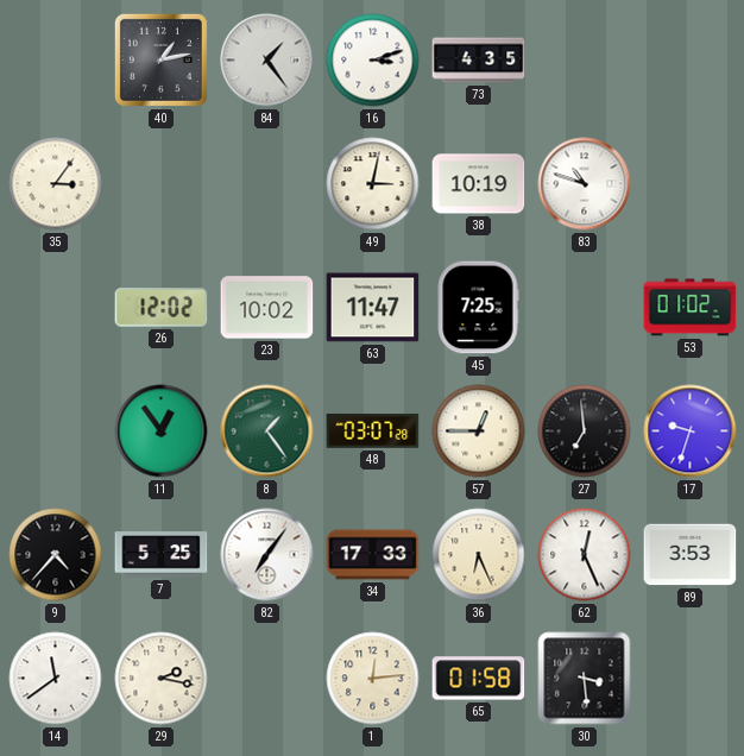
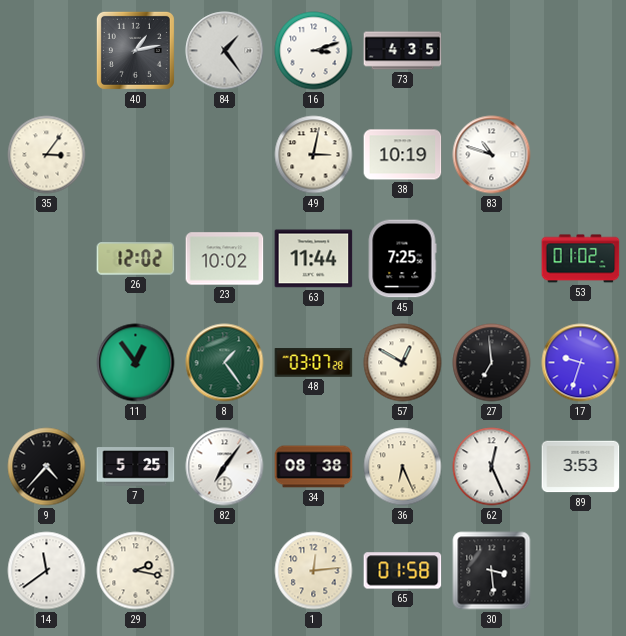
63: 11:47 -> 11:44
57: 12:45 -> 12:50
34: 17:33 -> 08:38
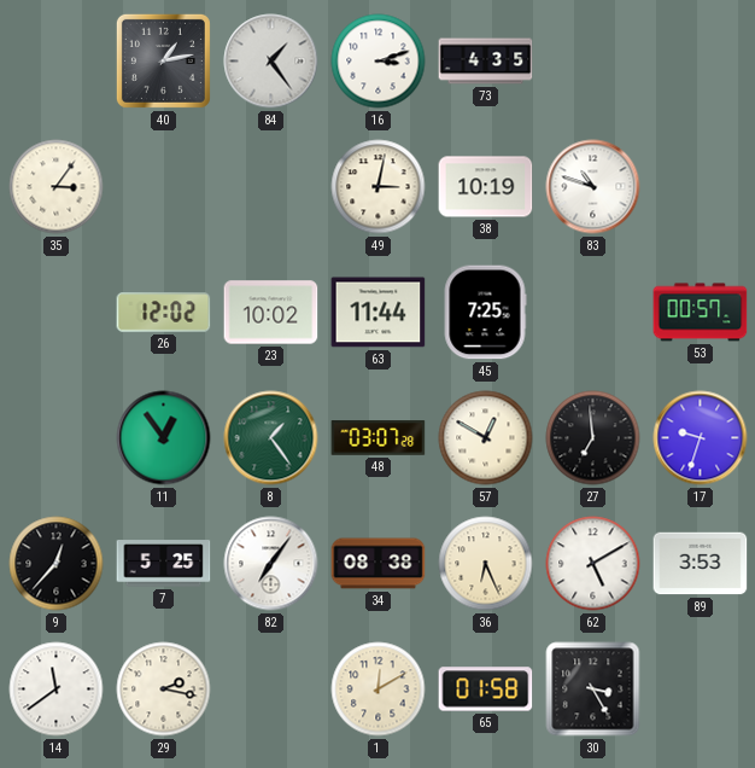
53: 01:02 -> 00:57
9: 4:37 -> 12:37
62: 12:26 -> 5:10
1: 12:14 -> 12:10
30: 3:29 -> 3:25
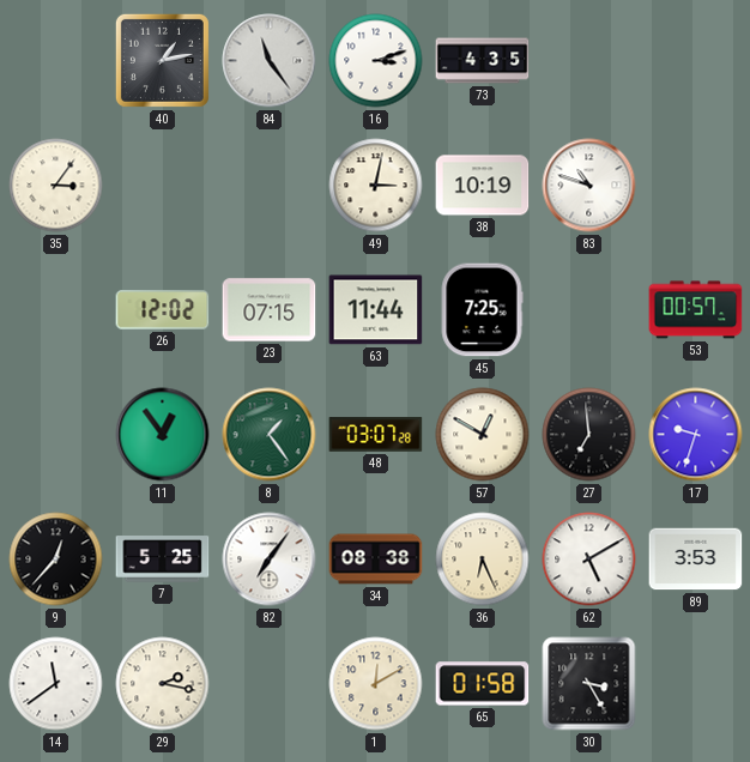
84: 1:24 -> 11:24
23: 10:02 -> 07:15
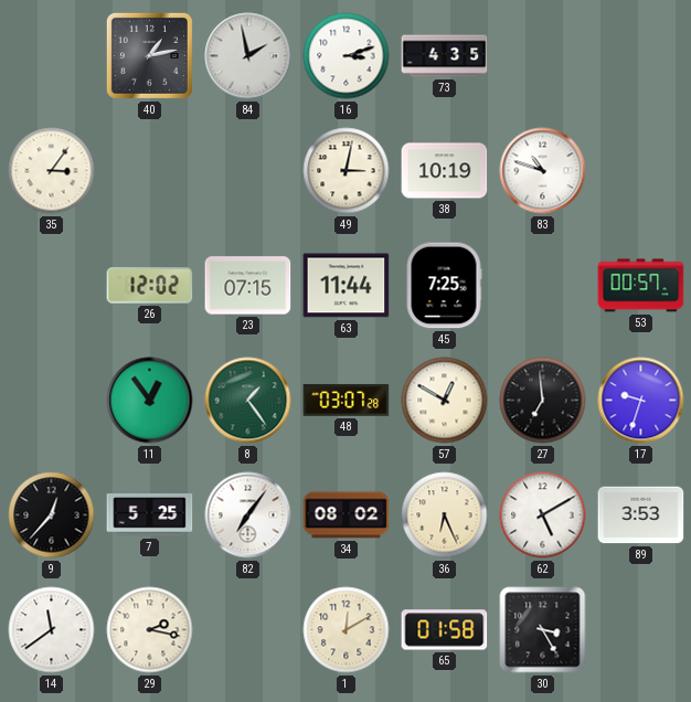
84: 11:24 -> 1:58
34: 08:38 -> 08:02
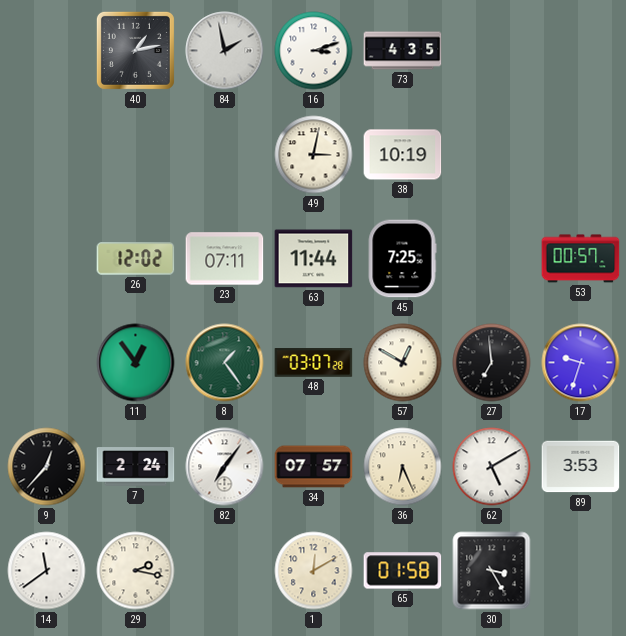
35: 3:06 -> none
83: 10:48 -> none
23: 07:15 -> 07:11
7: 5:25 -> 2:24
34: 08:02 -> 07:57
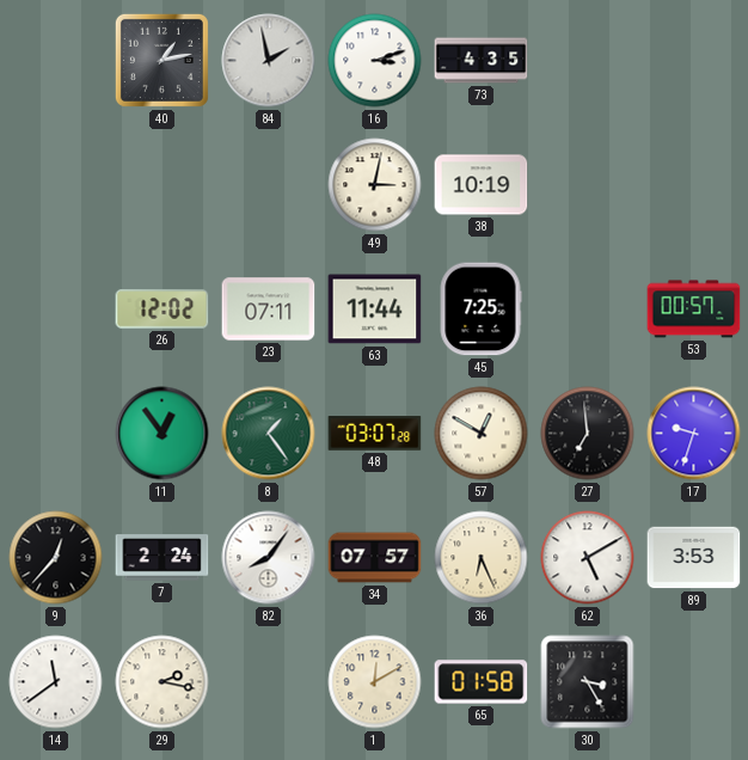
82: 7:06 -> 8:06
